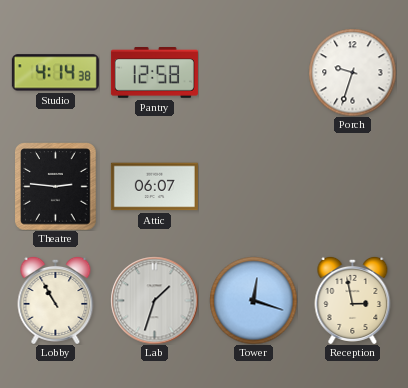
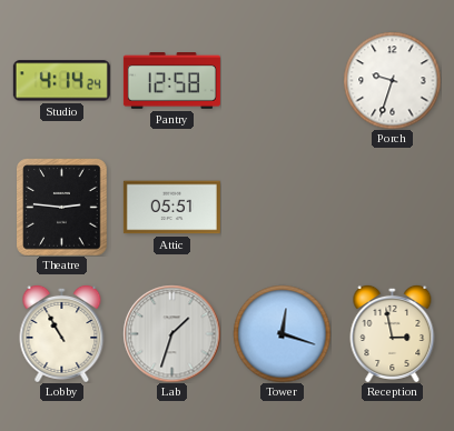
Studio: 4:14:38 -> 4:14:24
Attic: 06:07 -> 05:51
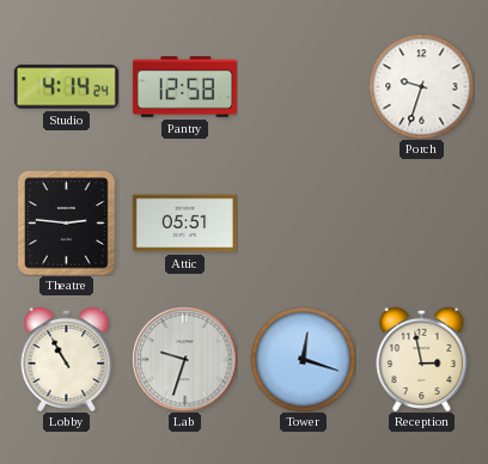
Lab: 1:33 -> 9:33
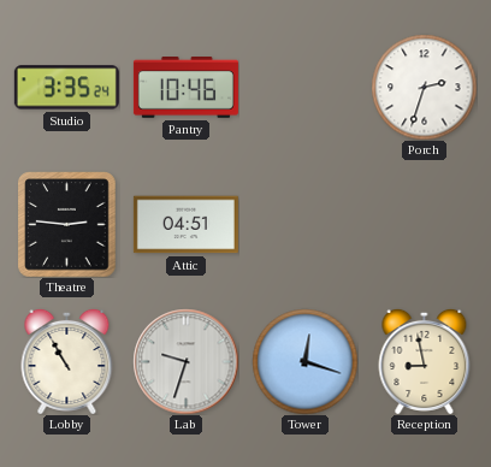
Studio: 4:14 -> 3:35
Pantry: 12:58 -> 10:46
Porch: 9:33 -> 2:33
Attic: 05:51 -> 04:51
Reception: 2:58 -> 8:58
